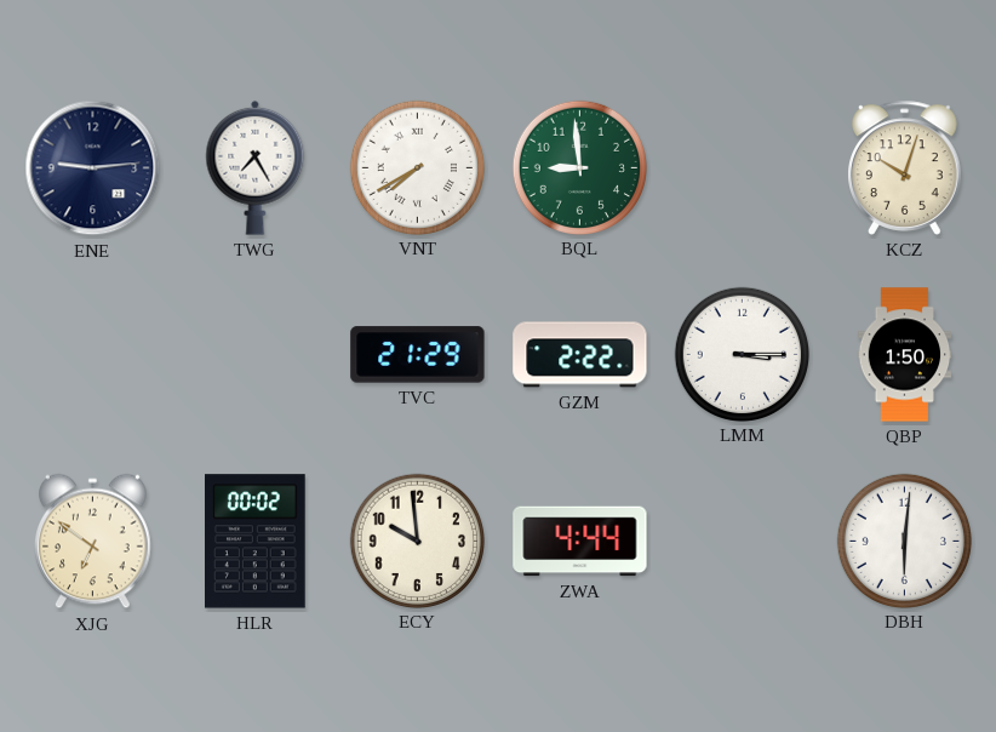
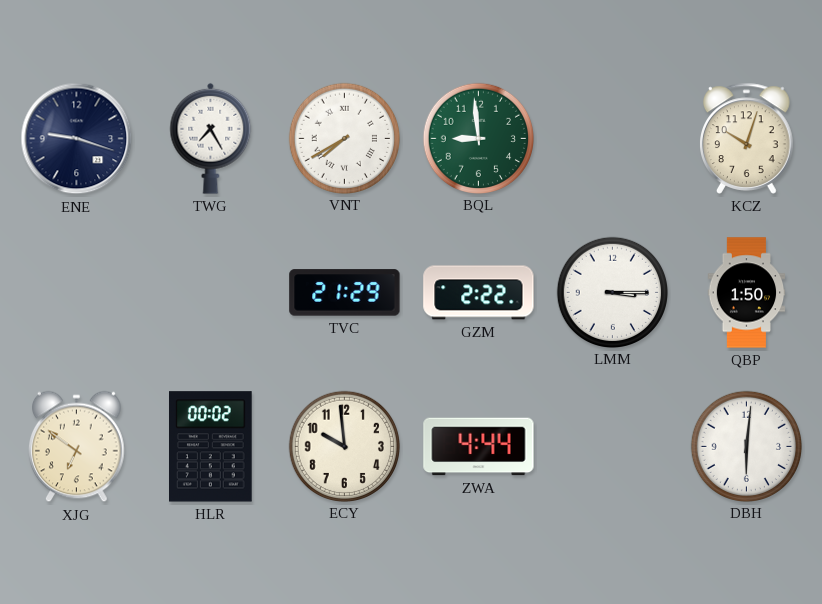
ENE: 9:14 -> 9:18
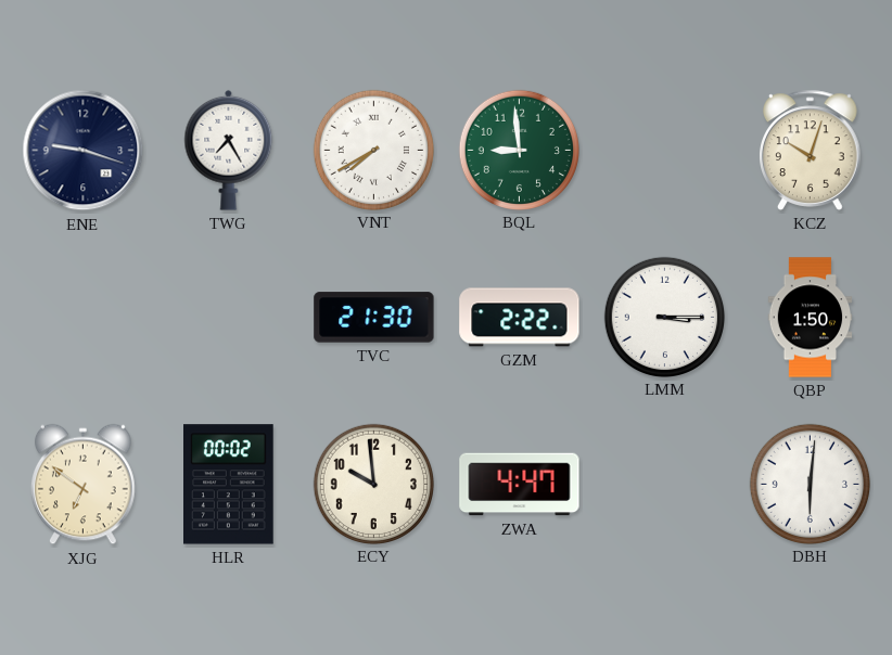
TVC: 21:29 -> 21:30
ZWA: 4:44 -> 4:47
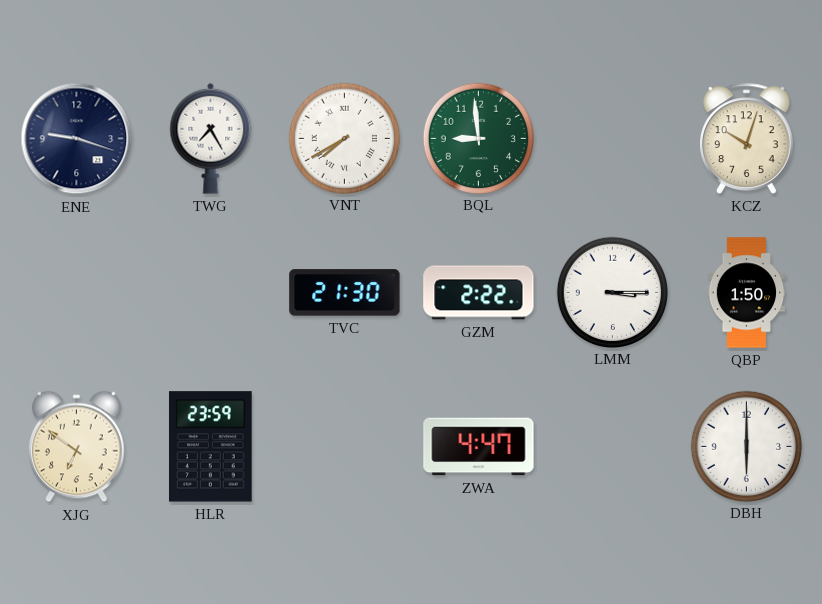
HLR: 00:02 -> 23:59
ECY: 9:59 -> none
DBH: 6:01 -> 6:00
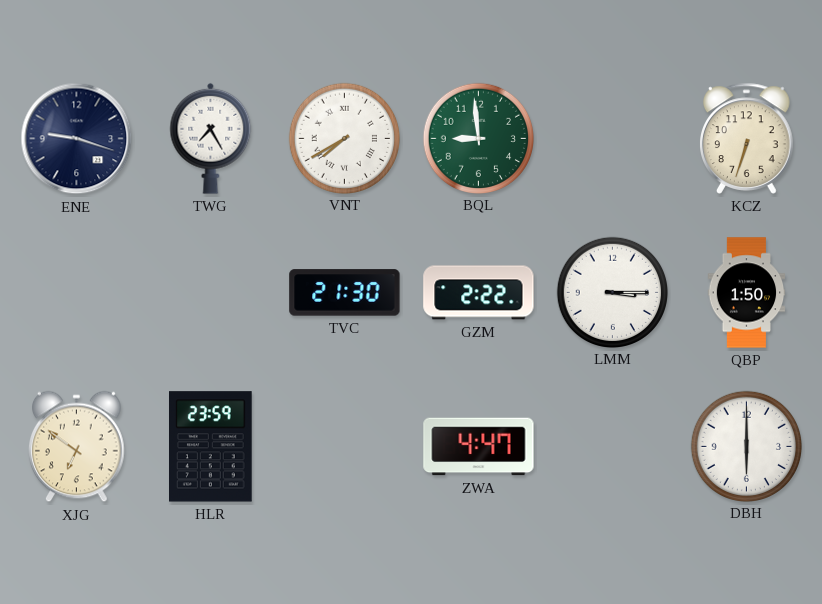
KCZ: 10:03 -> 6:33
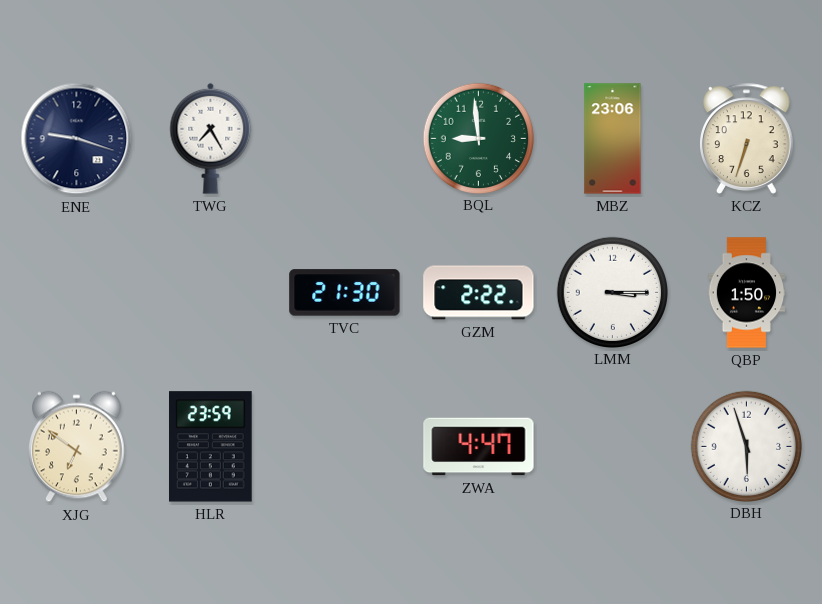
VNT: 7:40 -> none
MBZ: none -> 23:06
DBH: 6:00 -> 5:57
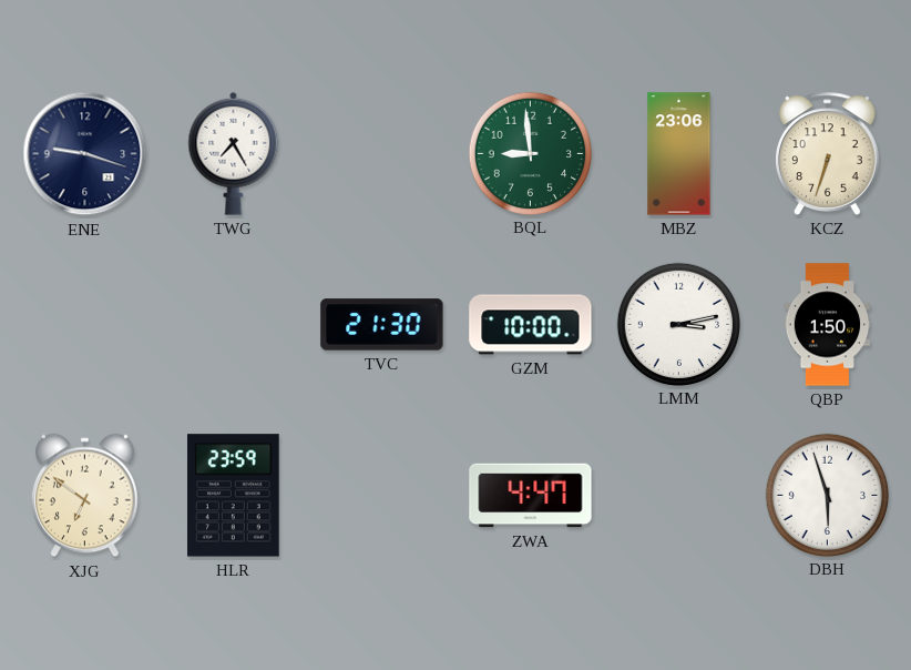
GZM: 2:22 -> 10:00
LMM: 3:15 -> 3:13
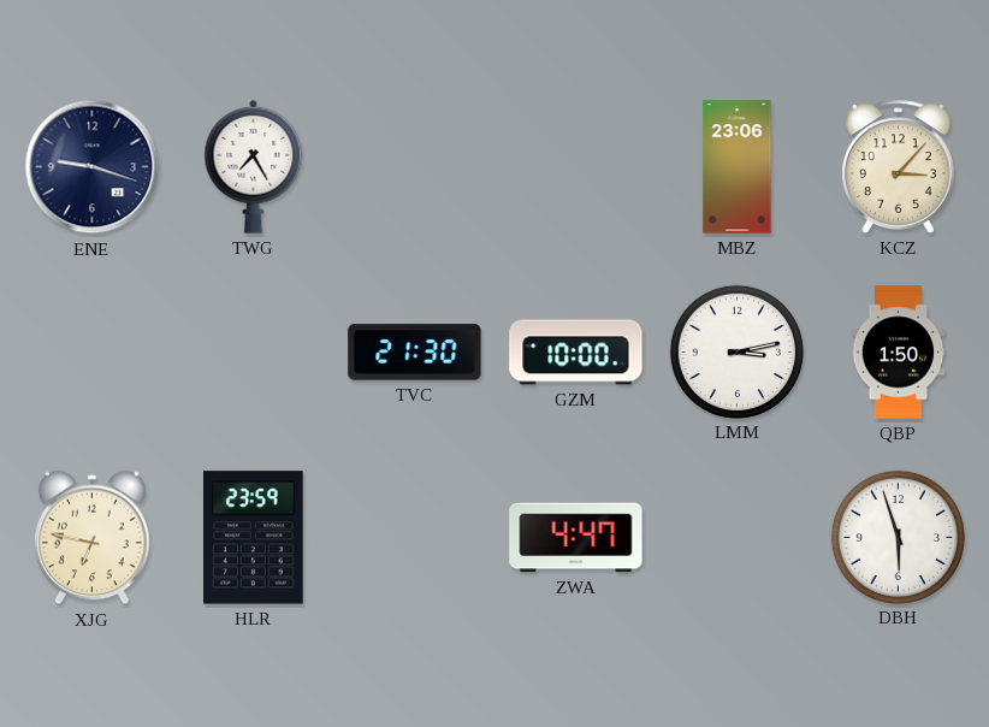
BQL: 8:59 -> none
KCZ: 6:33 -> 3:07
XJG: 6:51 -> 6:47
